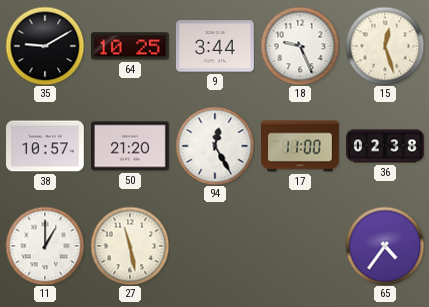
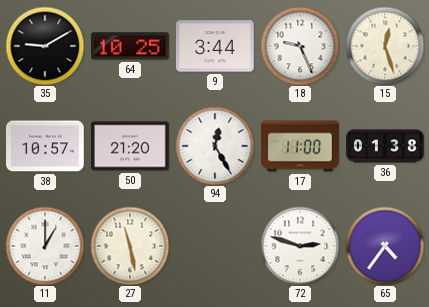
36: 02:38 -> 01:38
72: none -> 2:48
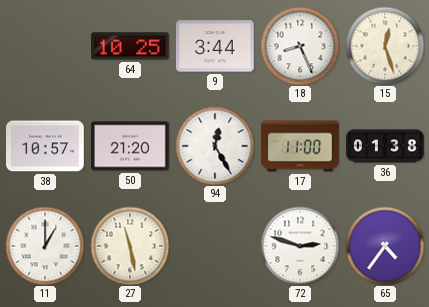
35: 9:10 -> none
18: 9:26 -> 8:26
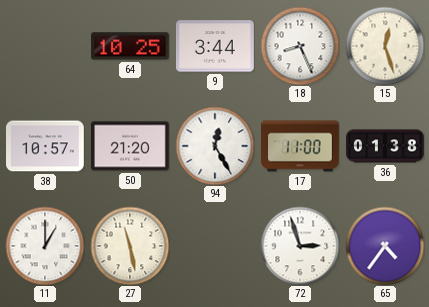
72: 2:48 -> 2:57
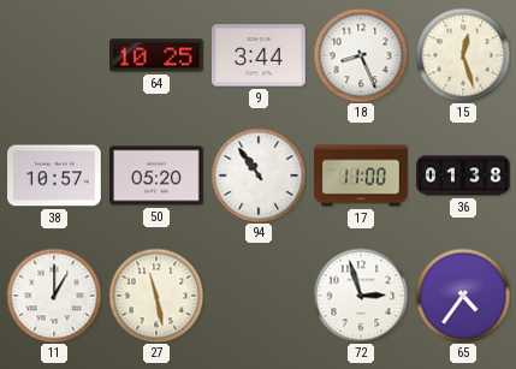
50: 21:20 -> 05:20
94: 12:25 -> 10:54
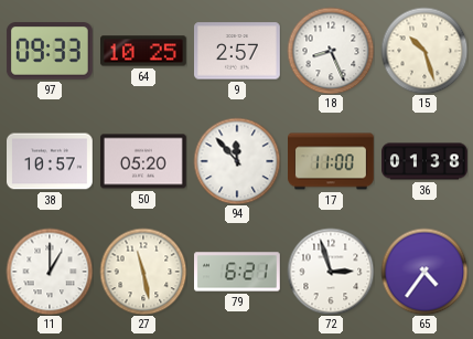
97: none -> 09:33
9: 3:44 -> 2:57
15: 12:27 -> 10:27
94: 10:54 -> 11:53
79: none -> 6:21
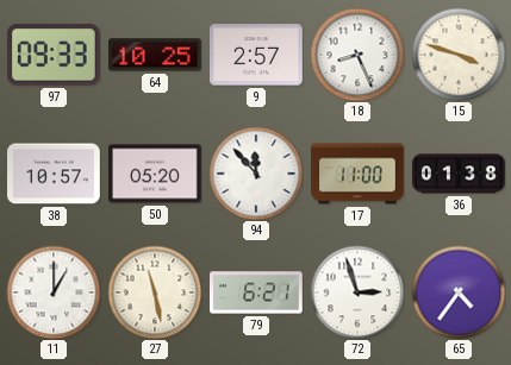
15: 10:27 -> 3:48
